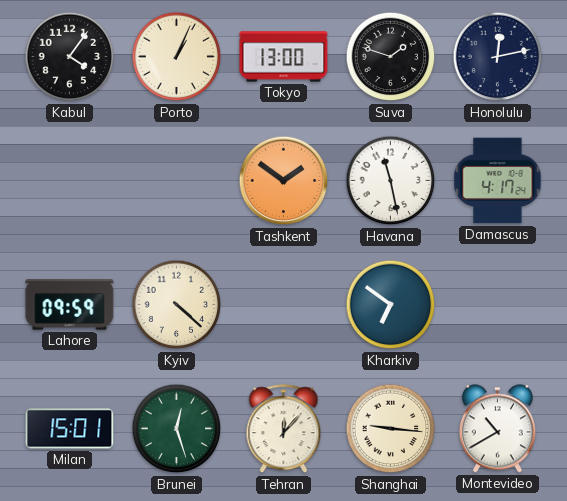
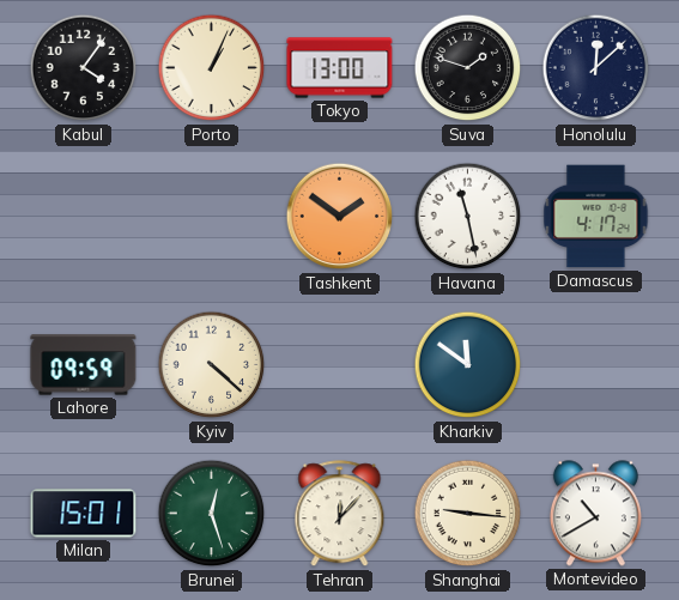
Honolulu: 12:13 -> 12:08
Kharkiv: 6:51 -> 11:51
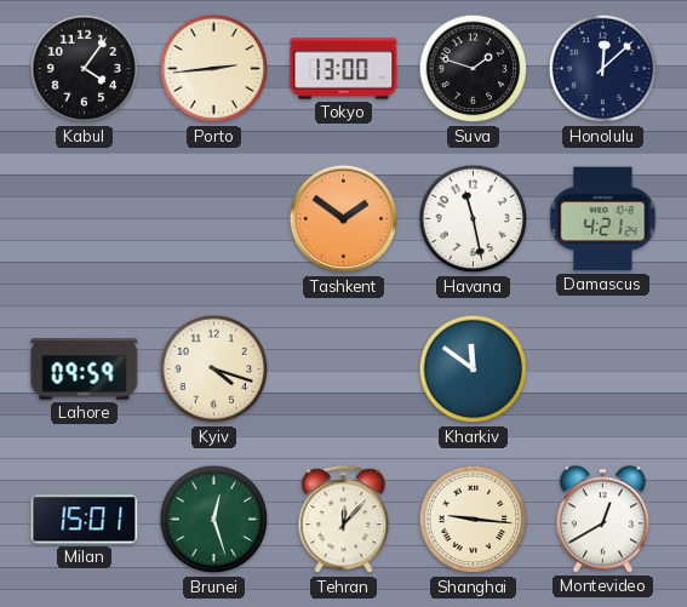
Porto: 1:04 -> 2:44
Damascus: 4:17 -> 4:21
Kyiv: 4:22 -> 4:18
Montevideo: 10:40 -> 12:40
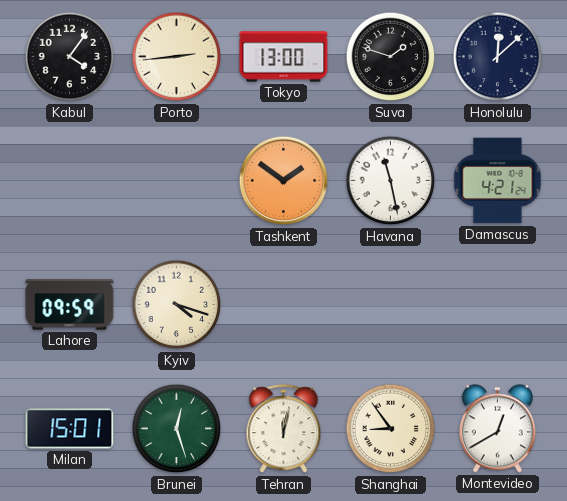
Kharkiv: 11:51 -> none
Tehran: 12:07 -> 12:02
Shanghai: 9:16 -> 8:54
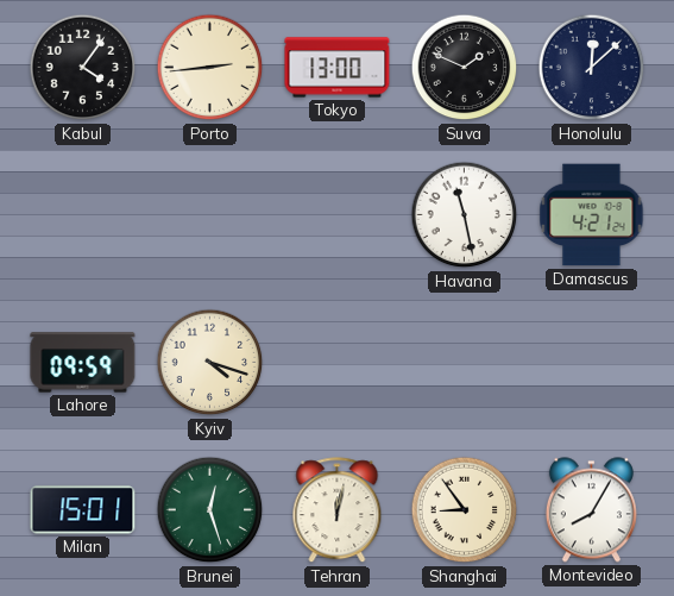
Suva: 1:48 -> 1:49
Tashkent: 1:51 -> none
Montevideo: 12:40 -> 8:05
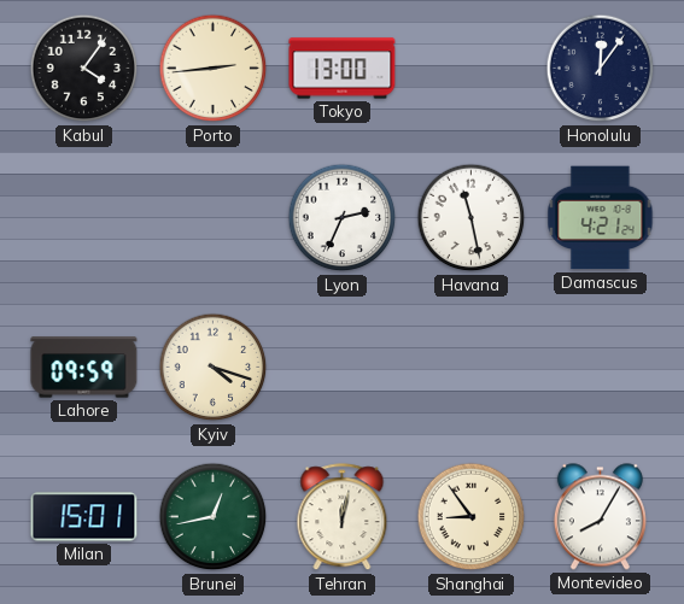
Suva: 1:49 -> none
Honolulu: 12:08 -> 12:06
Lyon: none -> 2:34
Brunei: 12:27 -> 12:43
